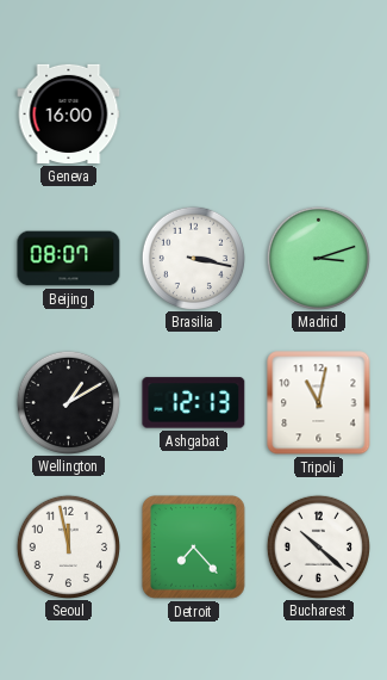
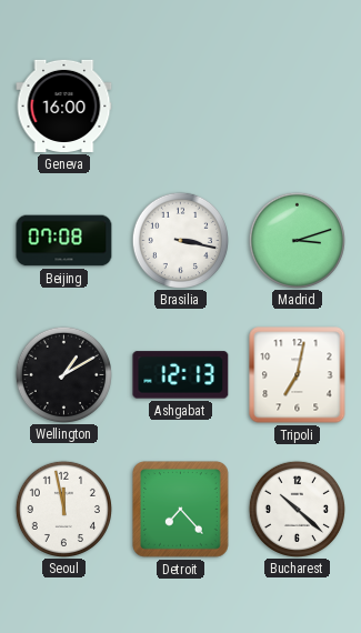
Beijing: 08:07 -> 07:08
Tripoli: 11:02 -> 7:02
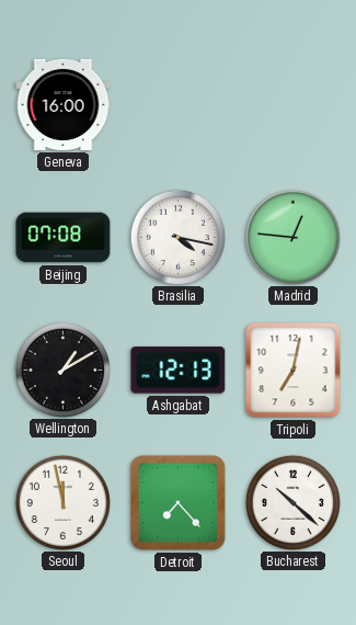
Brasilia: 3:17 -> 4:17
Madrid: 3:12 -> 12:46
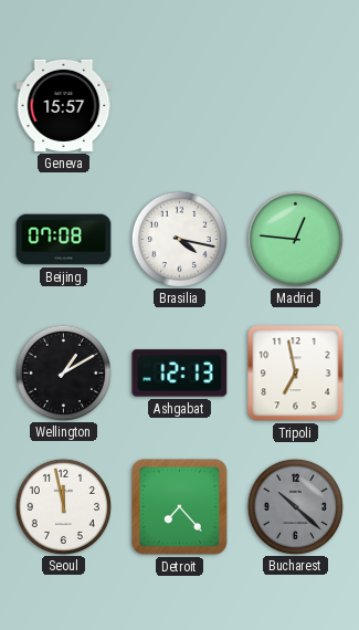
Geneva: 16:00 -> 15:57
Tripoli: 7:02 -> 6:58
Bucharest dial: white -> grey
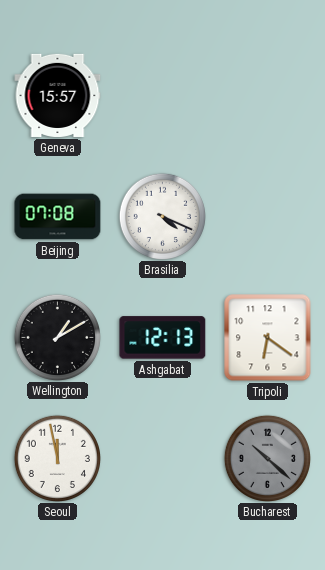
Brasilia: 4:17 -> 4:19
Madrid: 12:46 -> none
Tripoli: 6:58 -> 6:21
Detroit: 7:23 -> none
